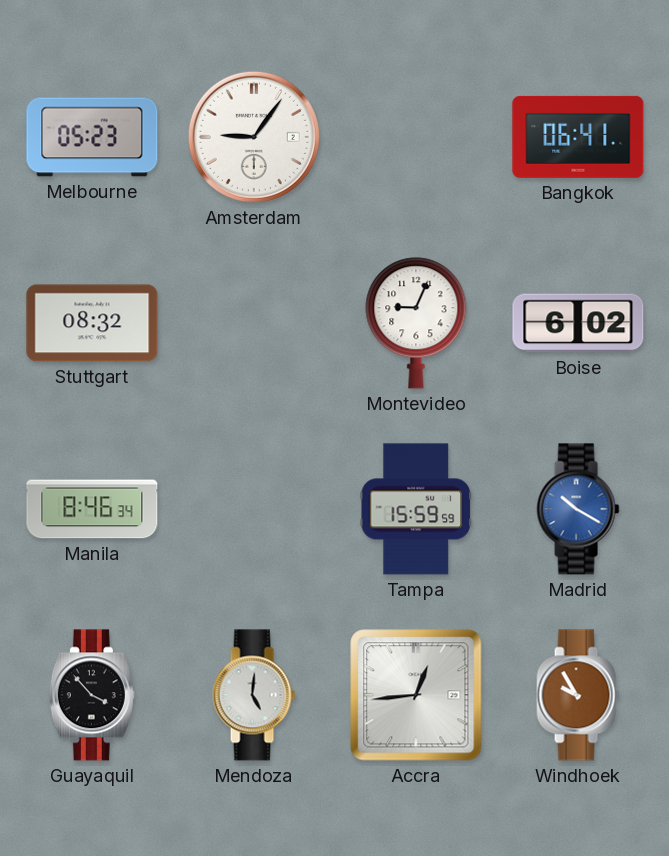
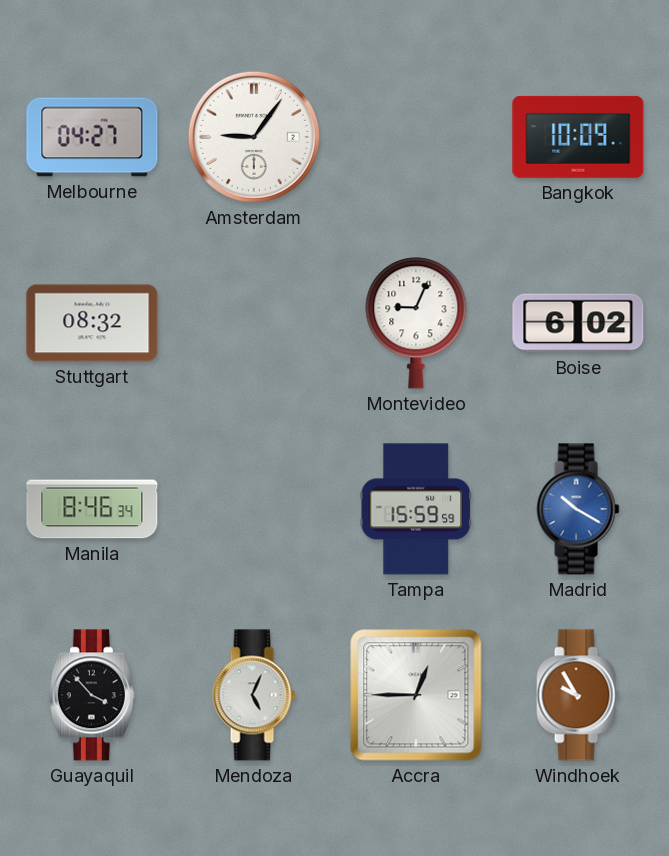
Melbourne: 05:23 -> 04:27
Bangkok: 06:41 -> 10:09
Mendoza: 5:01 -> 5:04
Accra: 12:44 -> 12:45
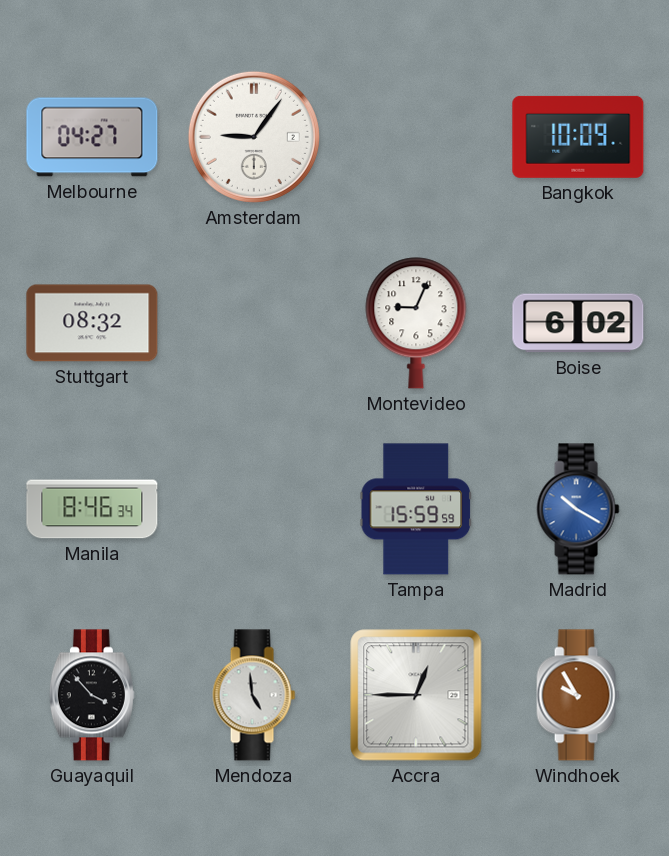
Mendoza: 5:04 -> 4:59
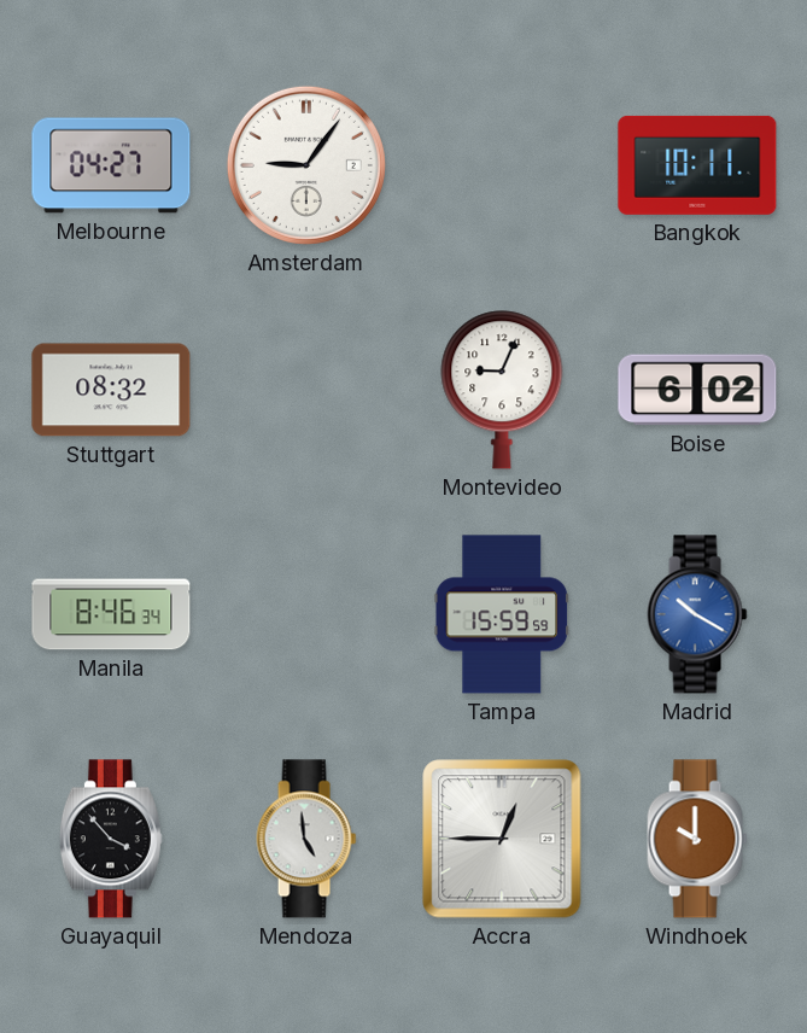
Bangkok: 10:09 -> 10:11
Windhoek: 9:55 -> 10:00
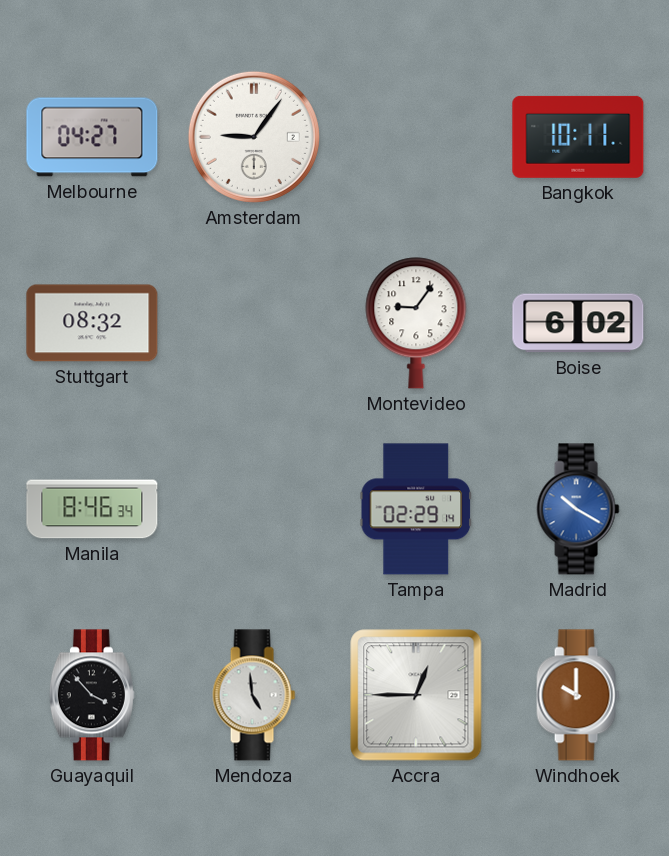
Montevideo: 9:04 -> 9:06
Tampa: 15:59 -> 02:29
